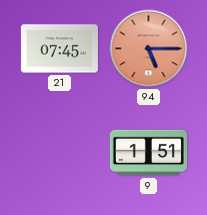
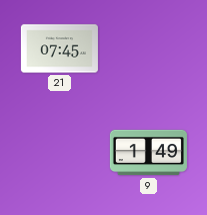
94: 5:15 -> none
9: 1:51 -> 1:49
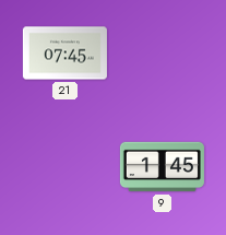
9: 1:49 -> 1:45
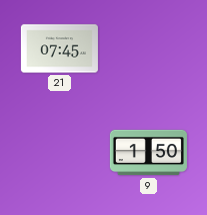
9: 1:45 -> 1:50
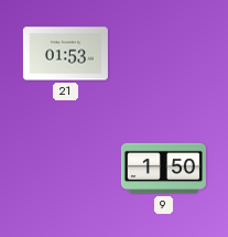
21: 07:45 -> 01:53
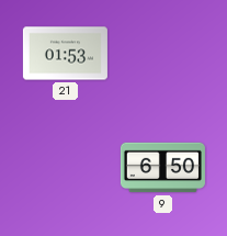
9: 1:50 -> 6:50
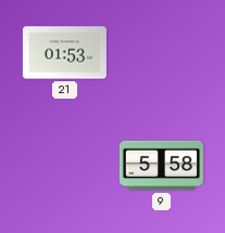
9: 6:50 -> 5:58
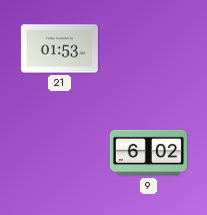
9: 5:58 -> 6:02
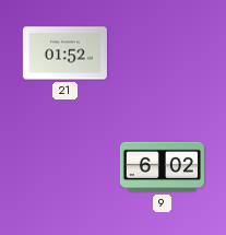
21: 01:53 -> 01:52
